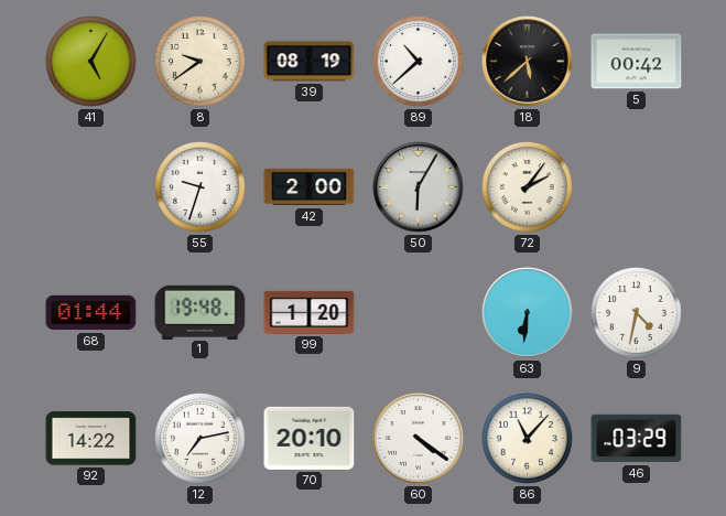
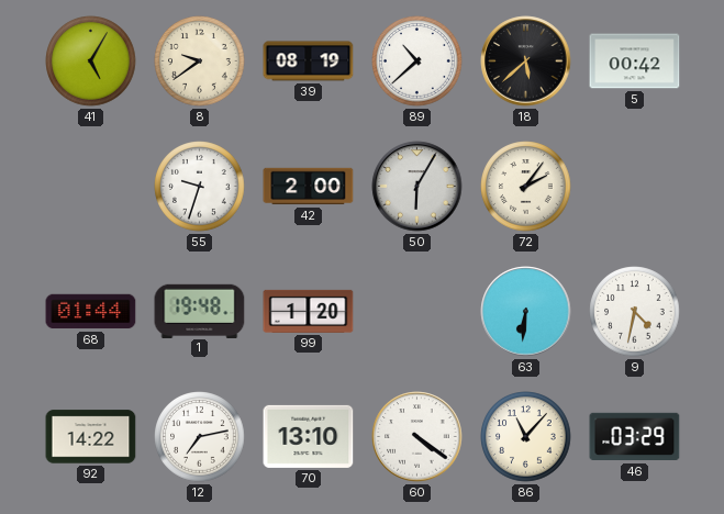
70: 20:10 -> 13:10
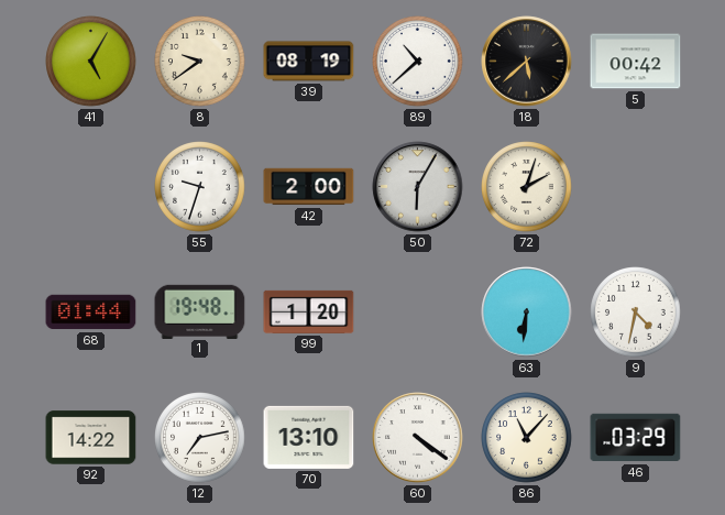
72: 2:06 -> 2:03
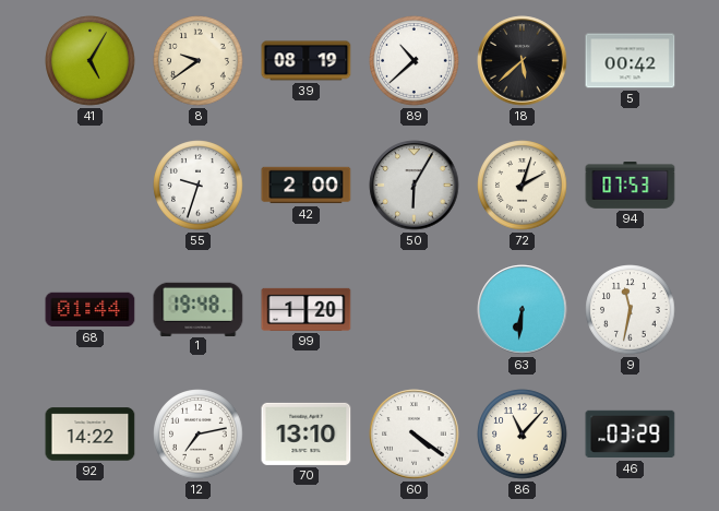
94: none -> 07:53
9: 4:32 -> 11:32
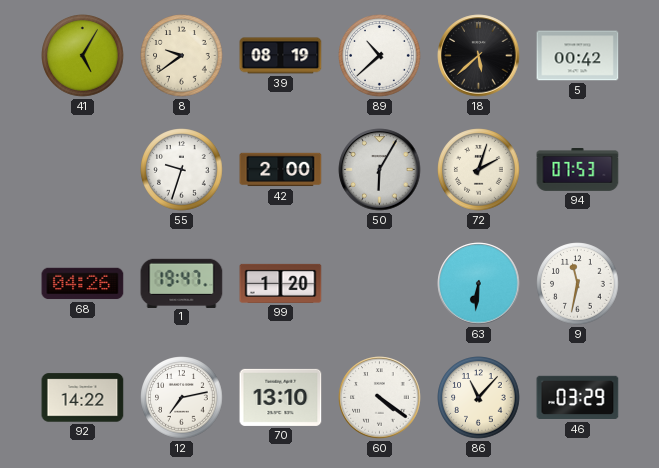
68: 01:44 -> 04:26
1: 19:48 -> 19:47
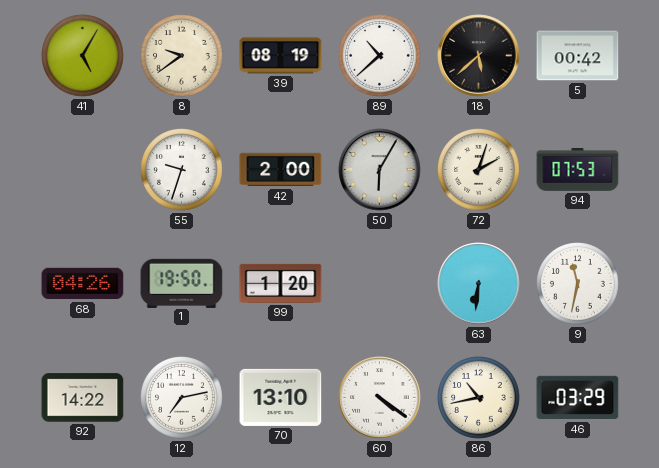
1: 19:47 -> 19:50
86: 11:07 -> 10:43
